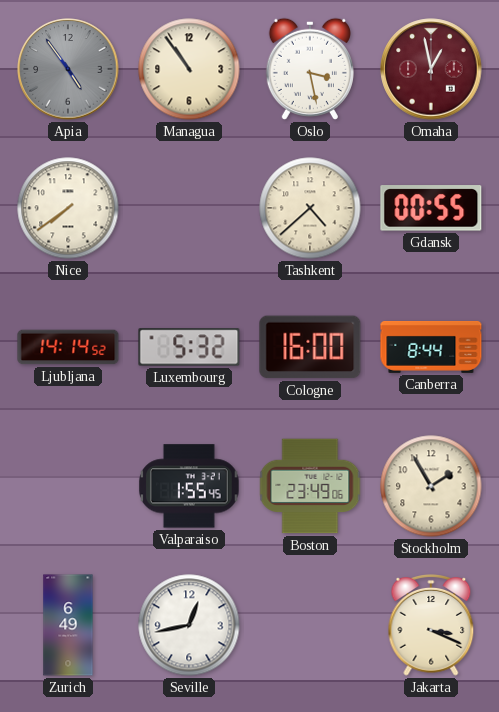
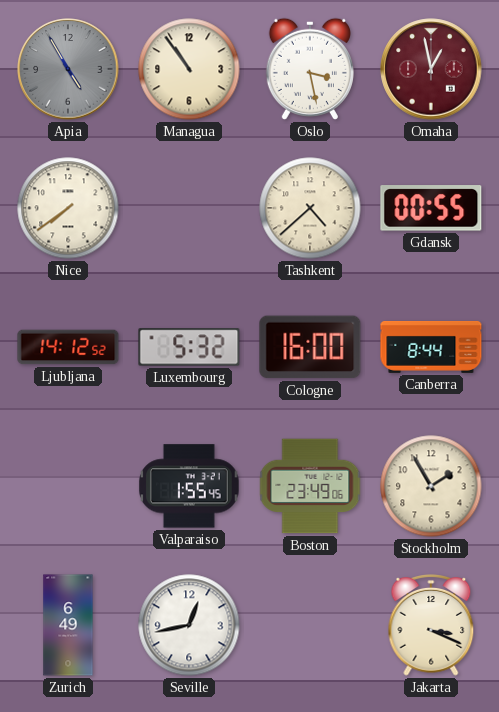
Apia: 4:54 -> 4:55
Ljubljana: 14:14 -> 14:12
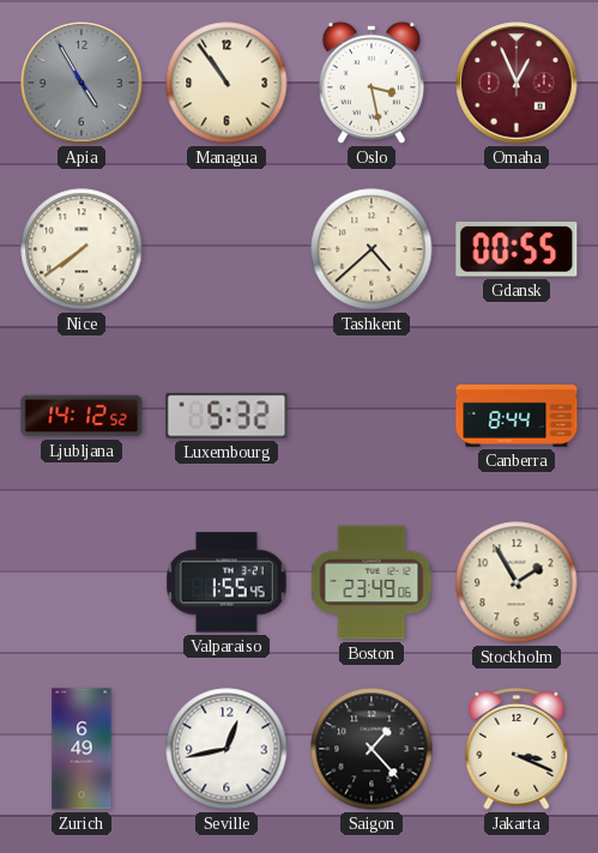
Omaha: 12:58 -> 12:56
Cologne: 16:00 -> none
Saigon: none -> 1:23
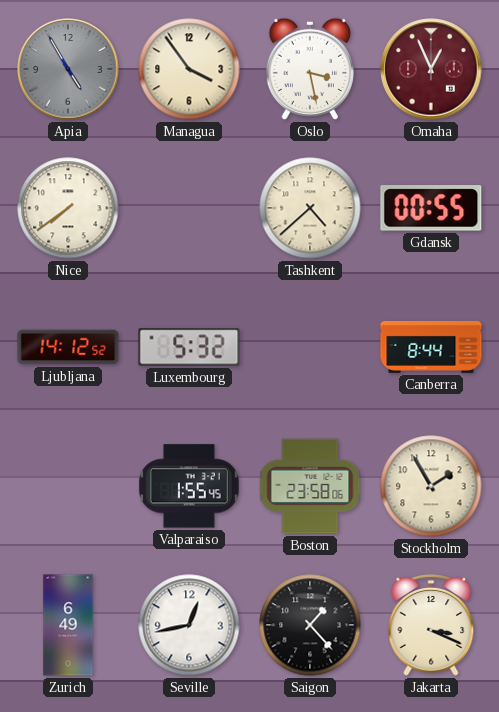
Managua: 10:54 -> 3:54
Boston: 23:49 -> 23:58
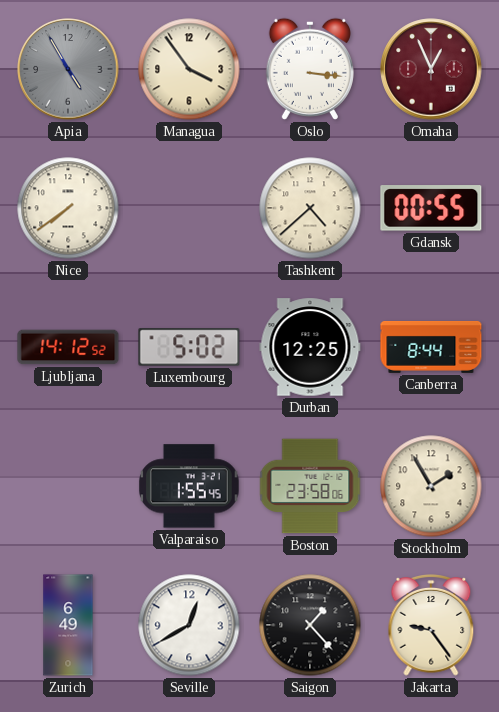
Oslo: 3:28 -> 3:16
Luxembourg: 5:32 -> 5:02
Durban: none -> 12:25
Seville: 12:43 -> 12:40
Jakarta: 3:19 -> 9:24
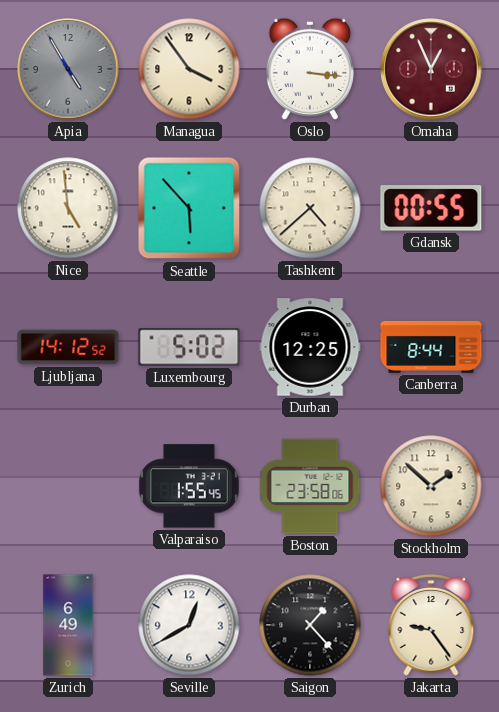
Nice: 7:39 -> 4:59
Seattle: none -> 5:53
Stockholm: 1:55 -> 1:52
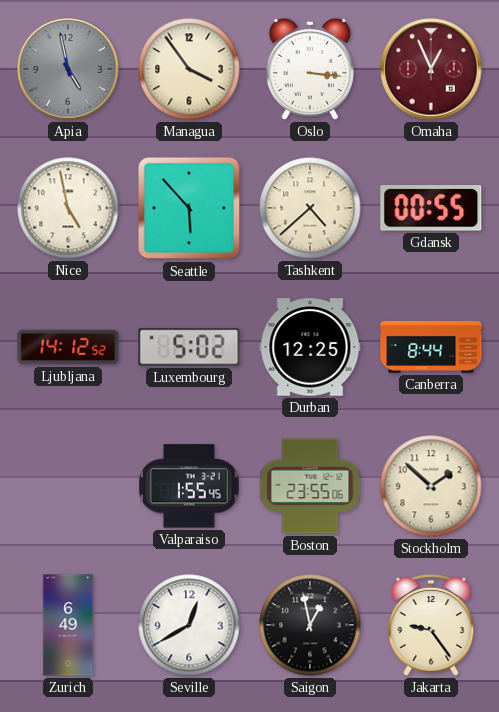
Apia: 4:55 -> 4:58
Nice: 4:59 -> 4:58
Boston: 23:58 -> 23:55
Saigon: 1:23 -> 12:58
